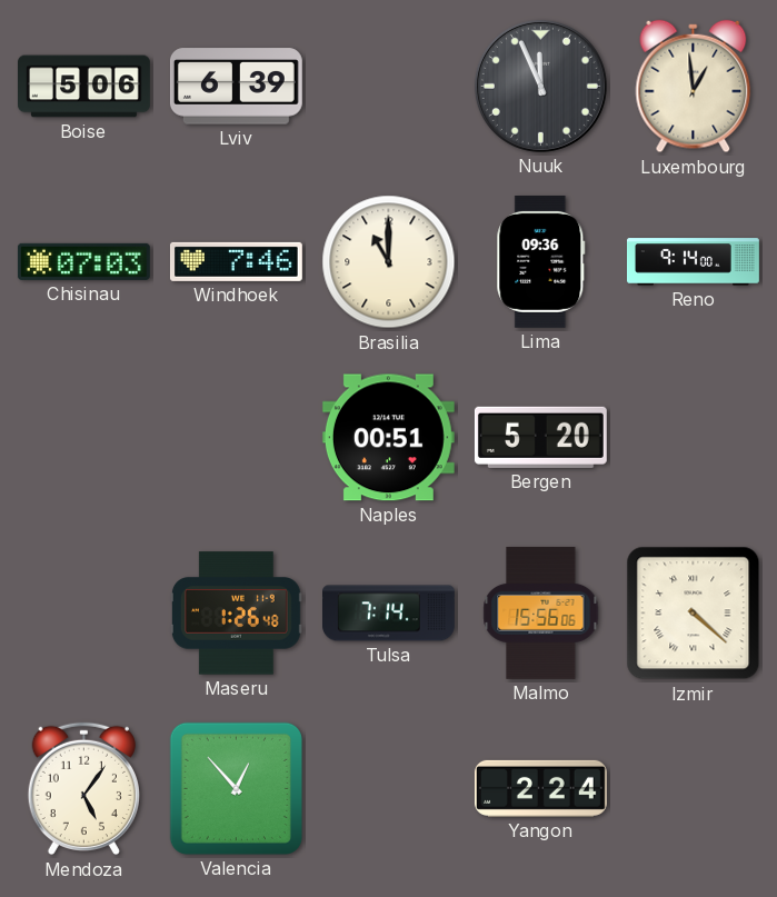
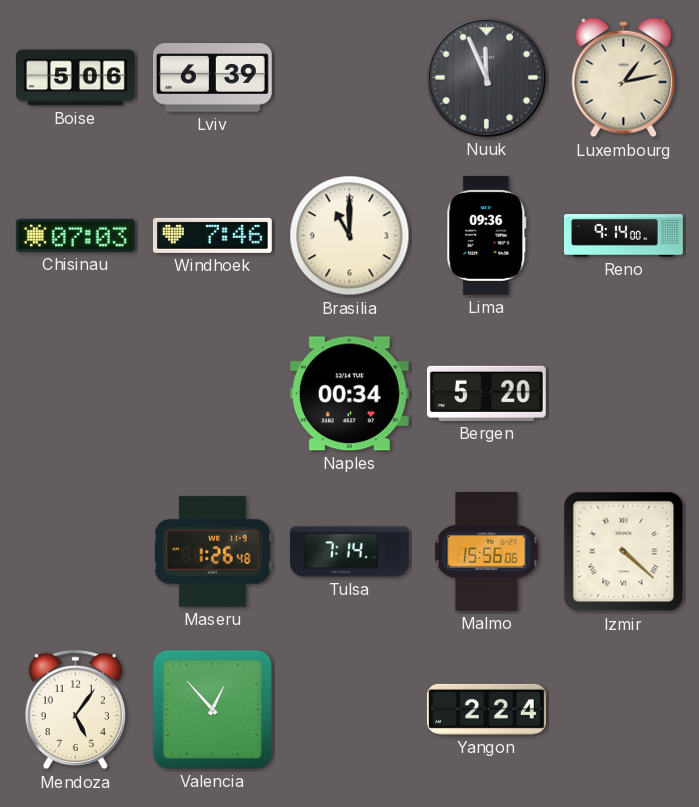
Luxembourg: 12:59 -> 1:13
Naples: 00:51 -> 00:34
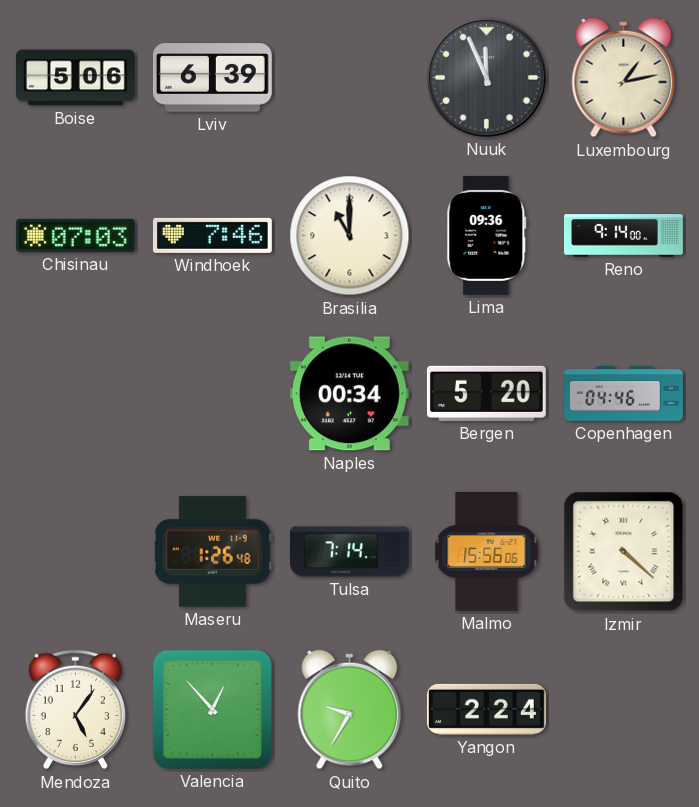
Copenhagen: none -> 04:46
Quito: none -> 9:35
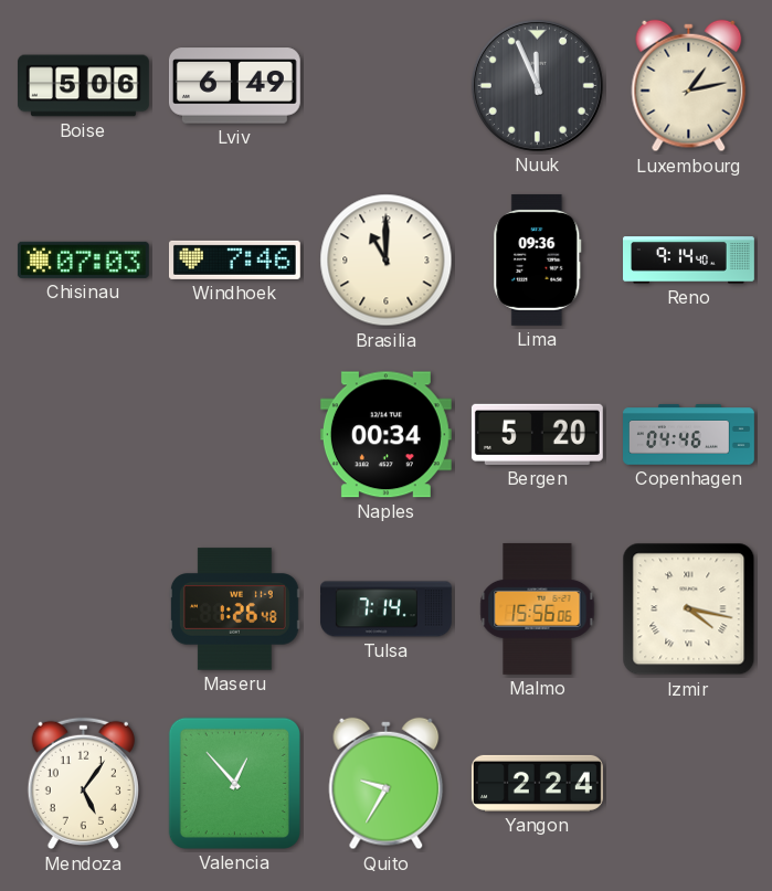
Lviv: 6:39 -> 6:49
Reno: 9:14:00 -> 9:14:40
Izmir: 4:22 -> 4:17
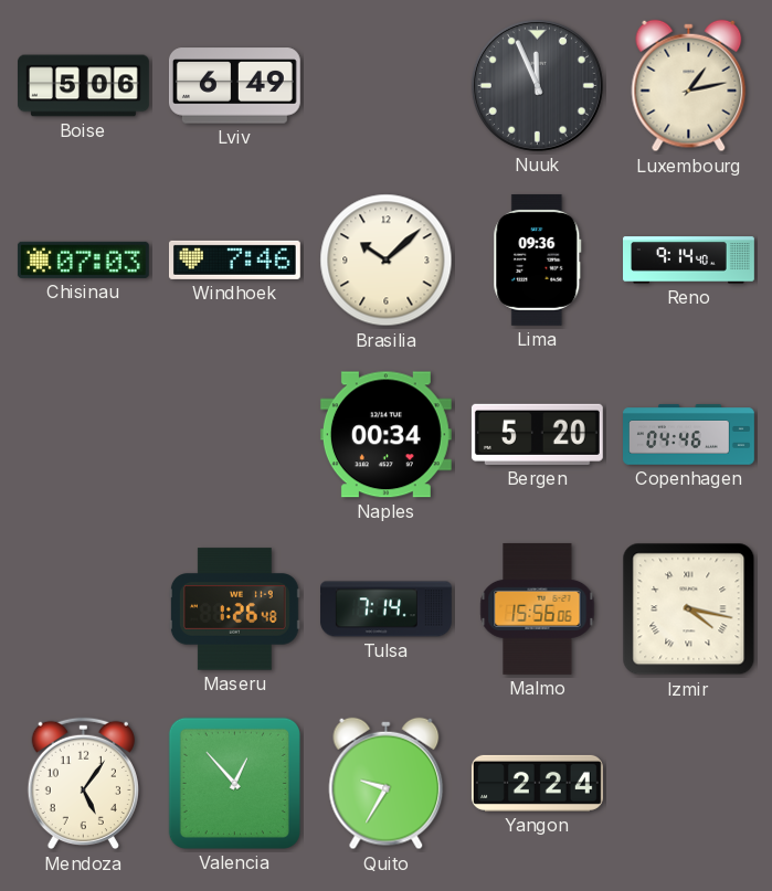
Brasilia: 11:00 -> 10:08
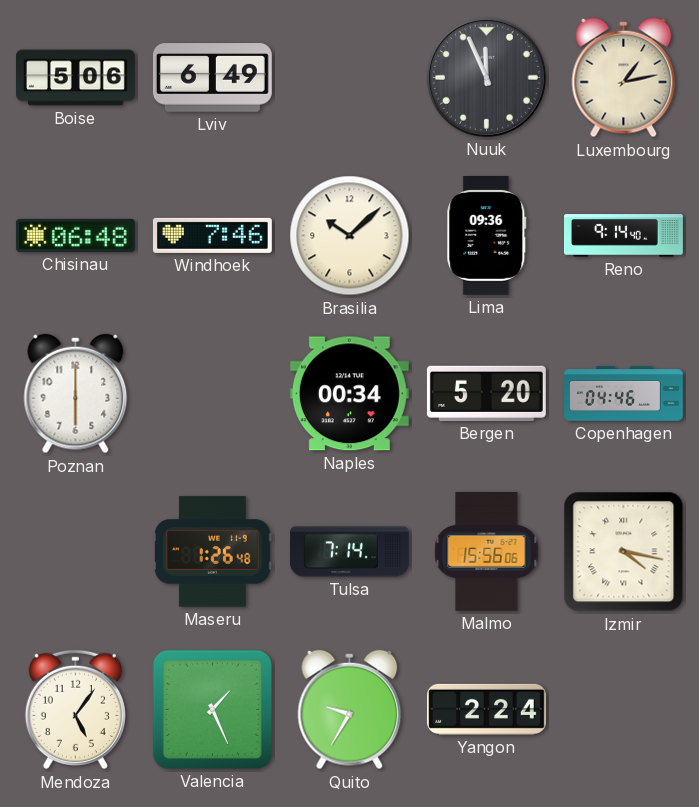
Chisinau: 07:03 -> 06:48
Poznan: none -> 6:00
Valencia: 12:53 -> 1:26
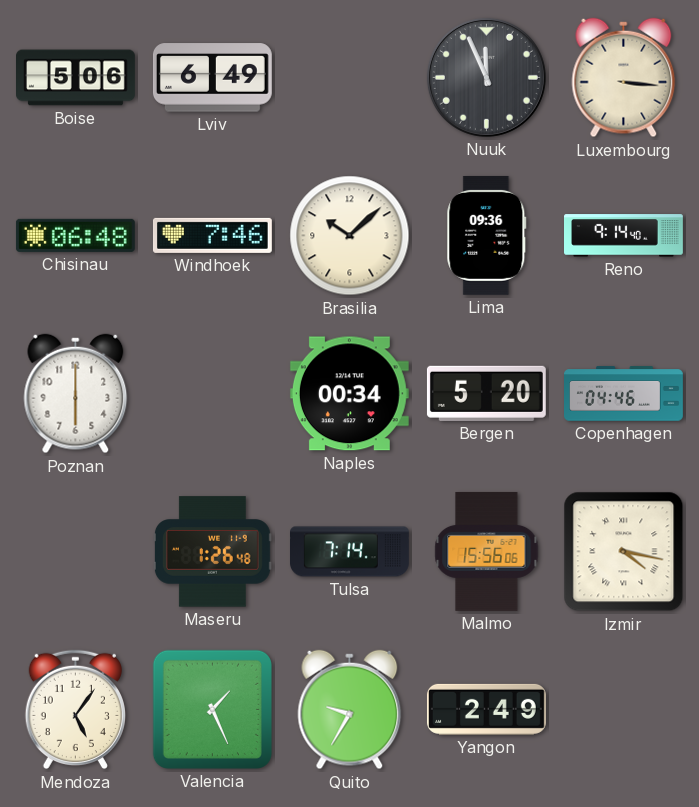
Luxembourg: 1:13 -> 3:16
Yangon: 2:24 -> 2:49
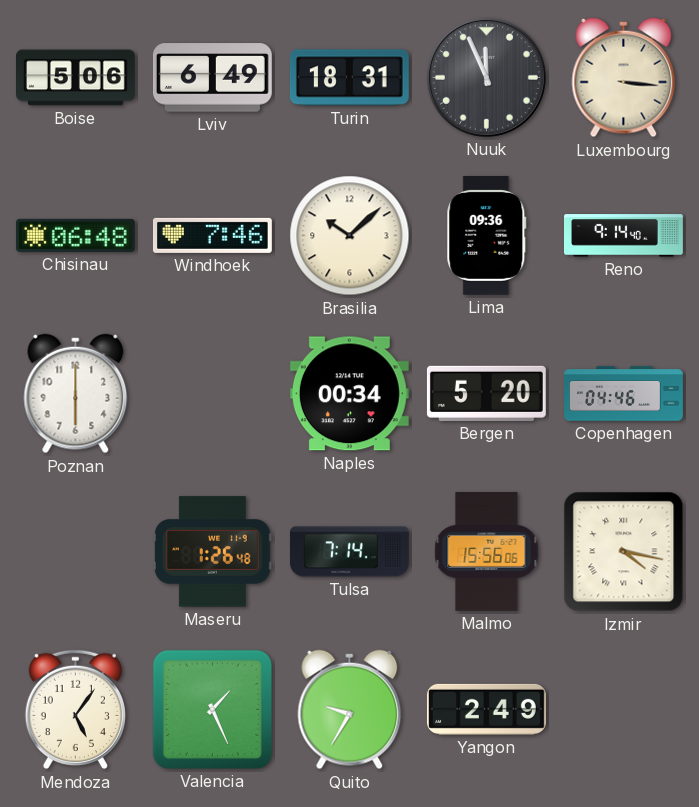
Turin: none -> 18:31
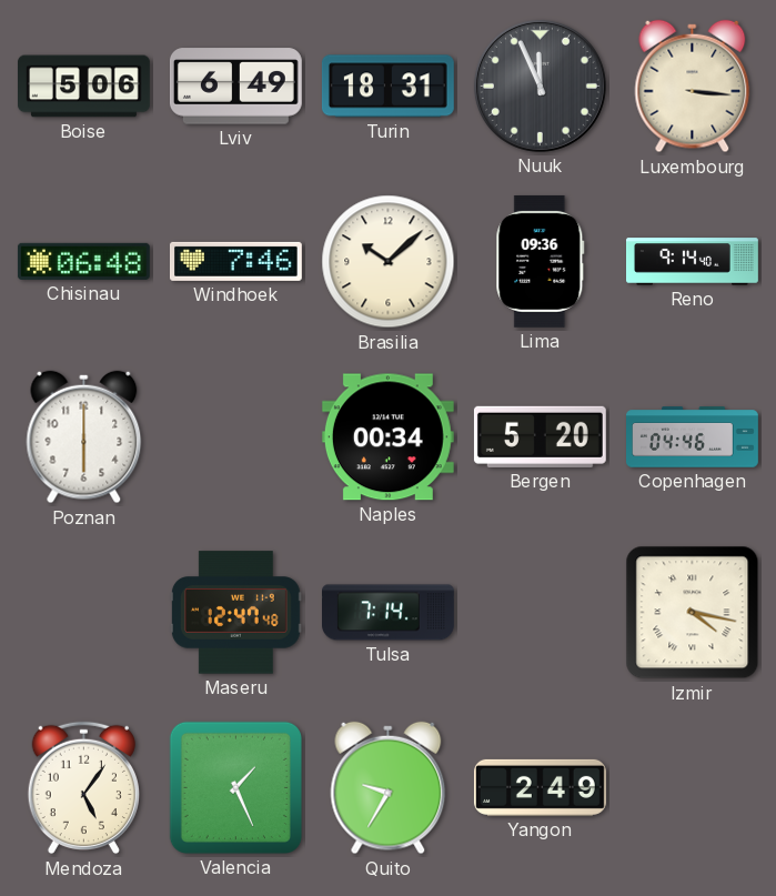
Maseru: 1:26 -> 12:47
Malmo: 15:56 -> none
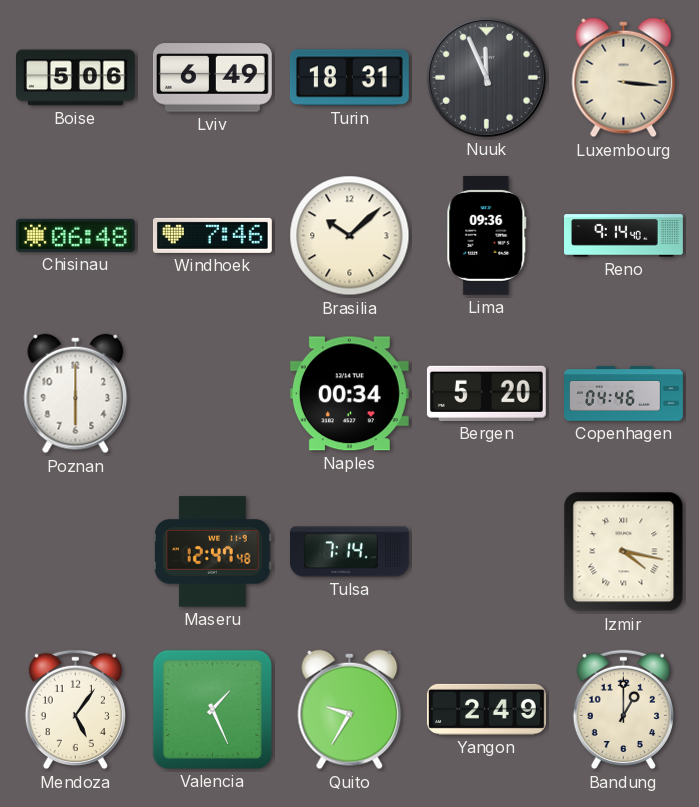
Bandung: none -> 1:00
